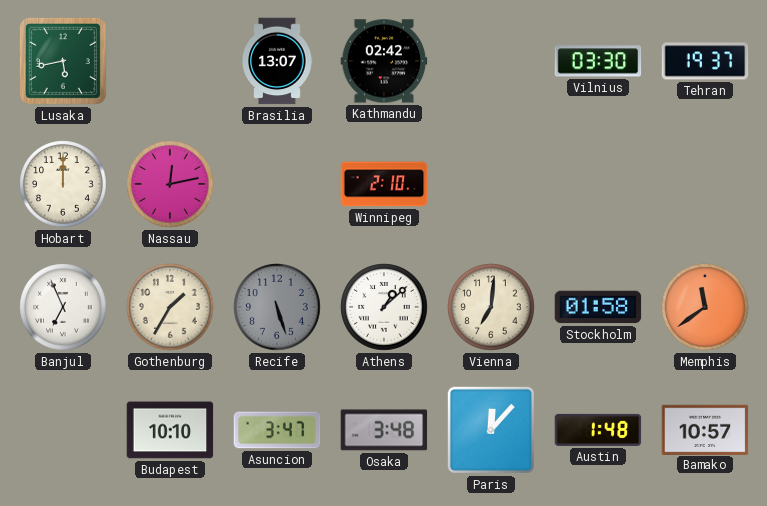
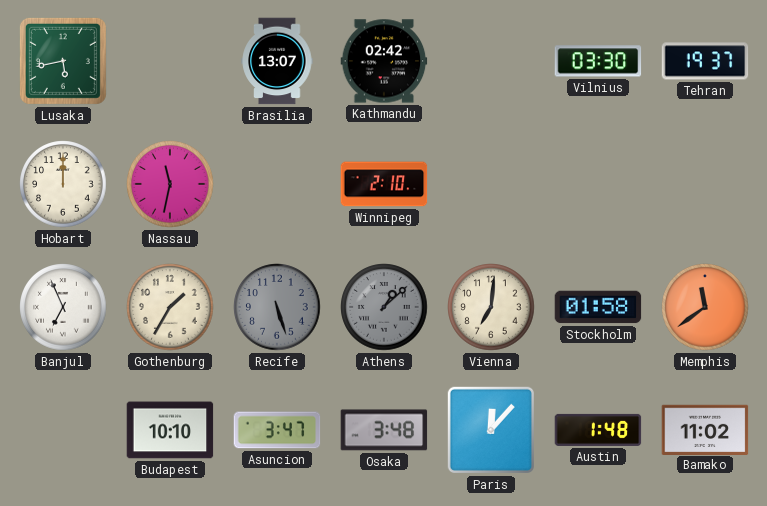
Nassau: 12:13 -> 11:32
Athens dial: white -> grey
Bamako: 10:57 -> 11:02
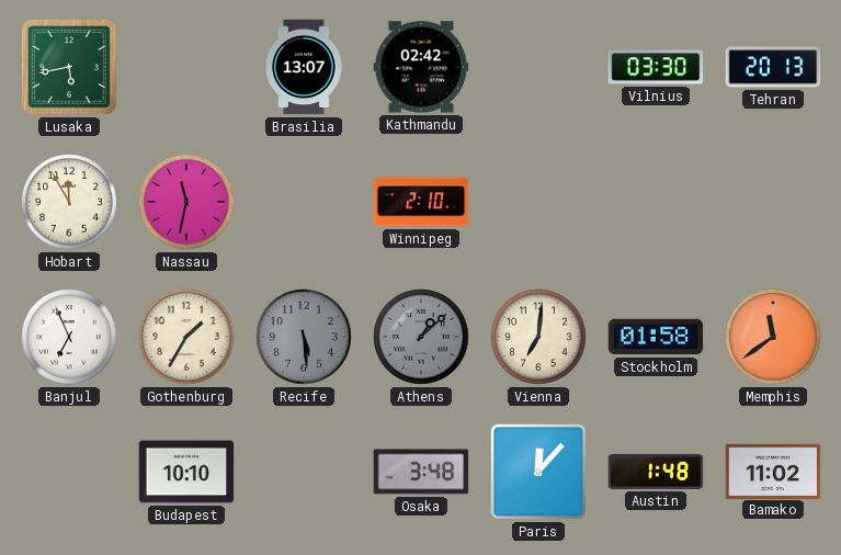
Tehran: 19:37 -> 20:13
Hobart: 12:00 -> 11:55
Recife: 5:27 -> 5:29
Asuncion: 3:47 -> none
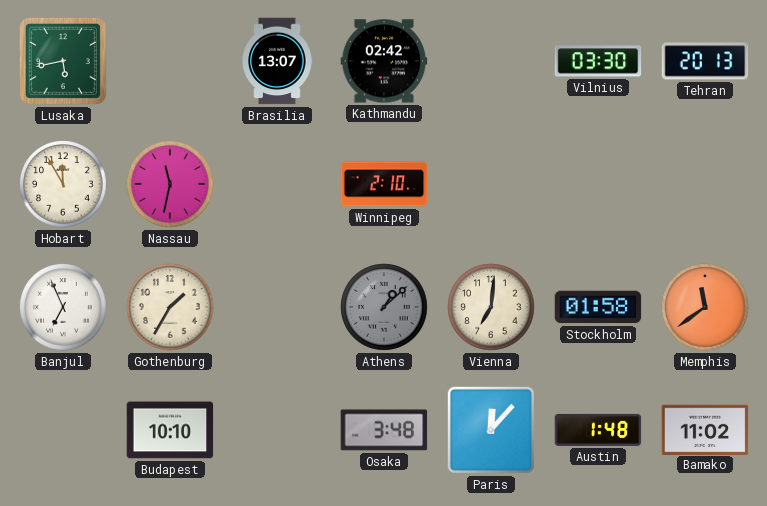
Recife: 5:29 -> none
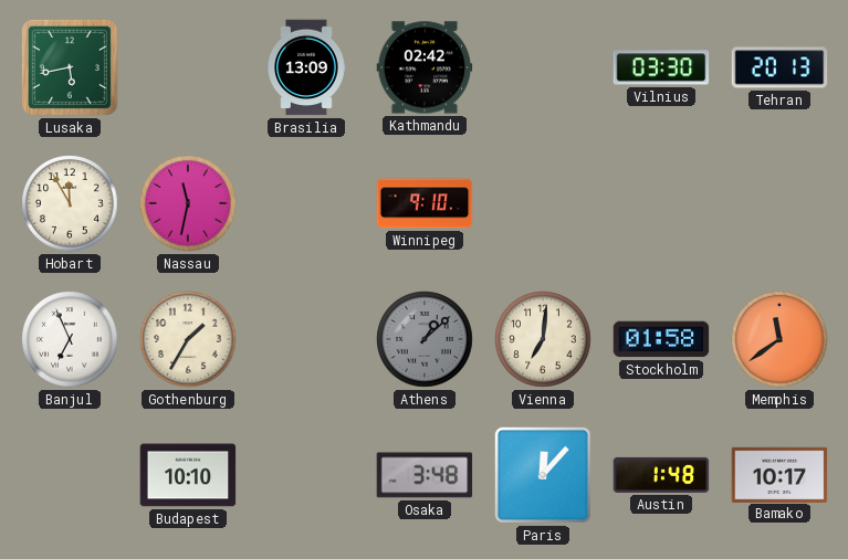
Brasilia: 13:07 -> 13:09
Winnipeg: 2:10 -> 9:10
Bamako: 11:02 -> 10:17
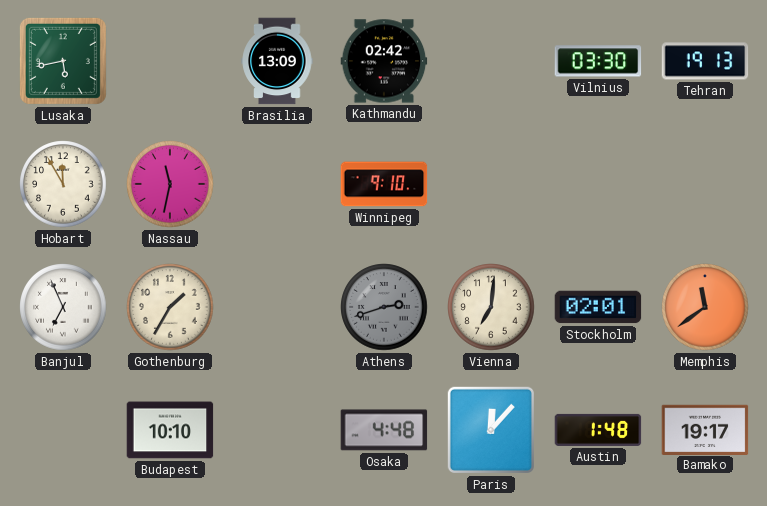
Tehran: 20:13 -> 19:13
Athens: 1:08 -> 2:42
Stockholm: 01:58 -> 02:01
Osaka: 3:48 -> 4:48
Bamako: 10:17 -> 19:17
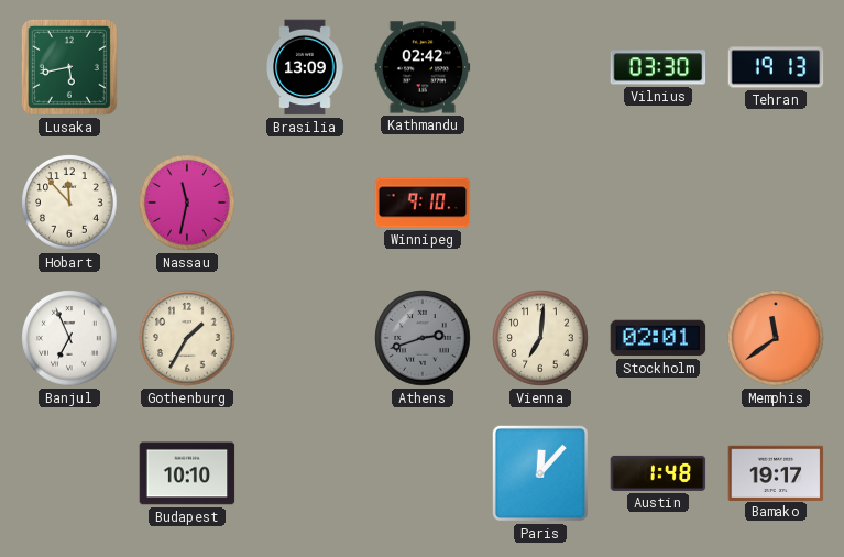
Hobart: 11:55 -> 11:53
Osaka: 4:48 -> none
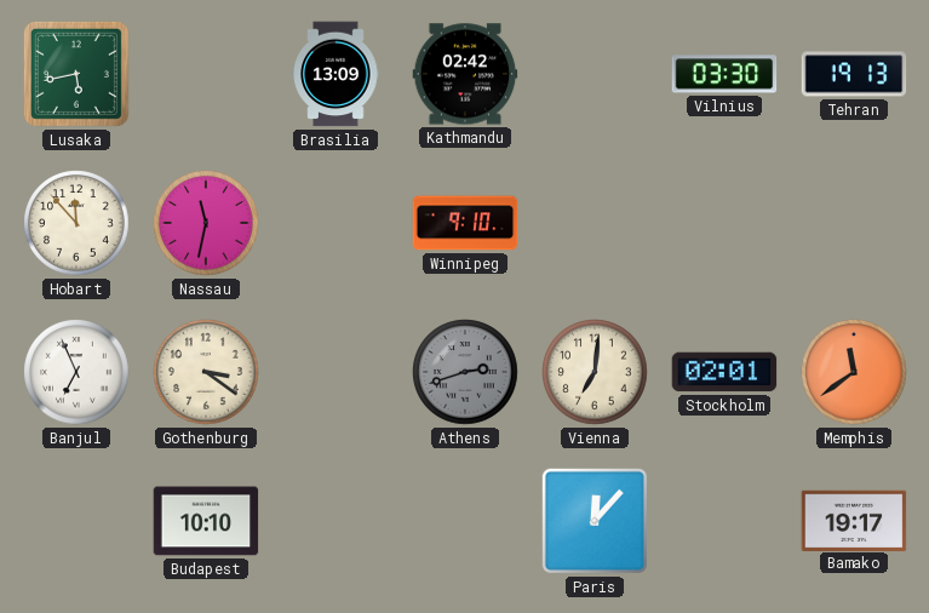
Gothenburg: 1:35 -> 3:21
Austin: 1:48 -> none
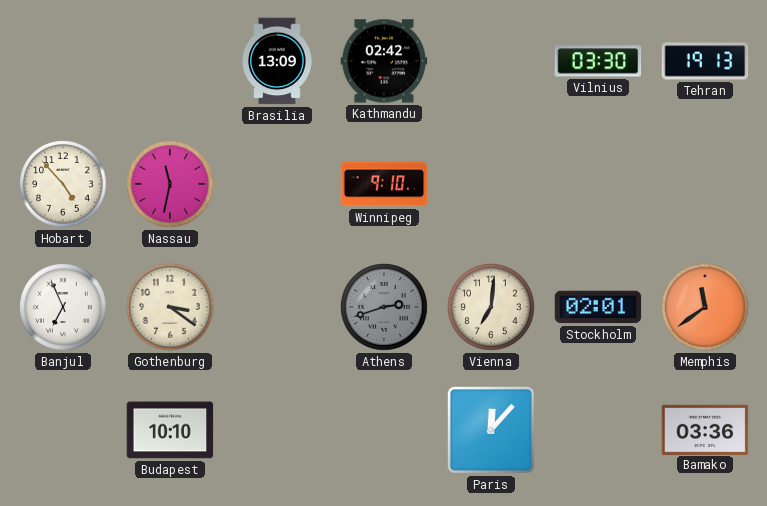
Lusaka: 5:43 -> none
Hobart: 11:53 -> 4:53
Bamako: 19:17 -> 03:36
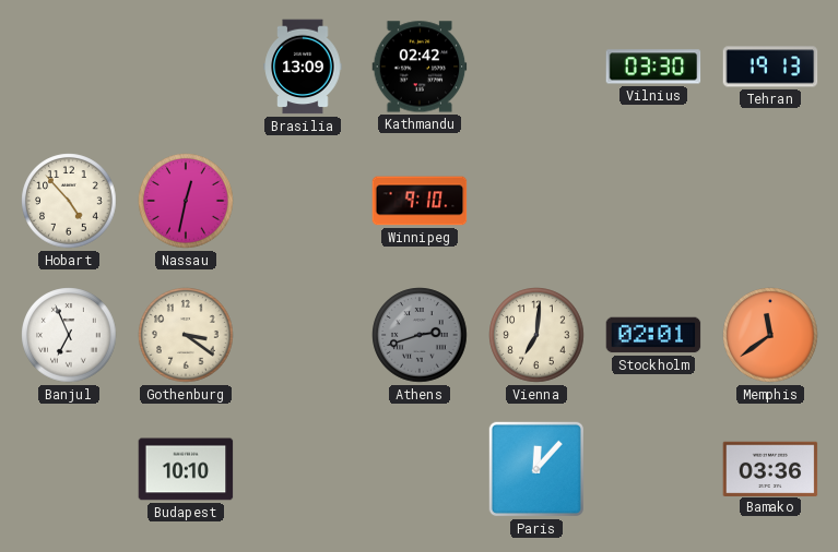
Nassau: 11:32 -> 12:32
